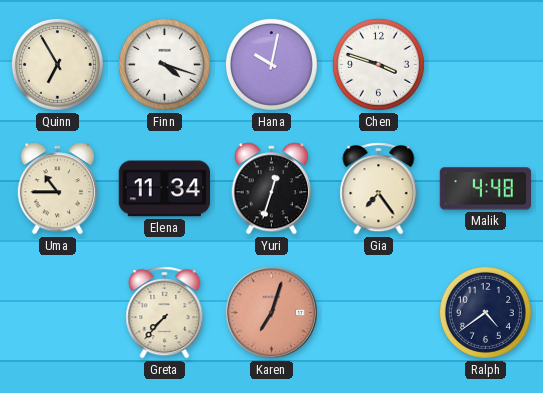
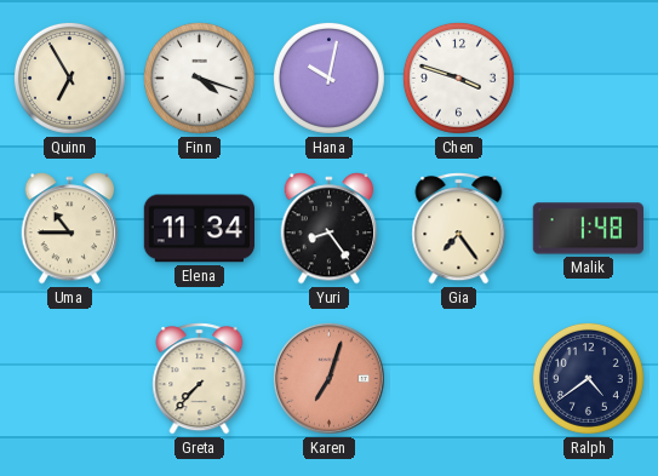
Yuri: 12:33 -> 8:24
Malik: 4:48 -> 1:48
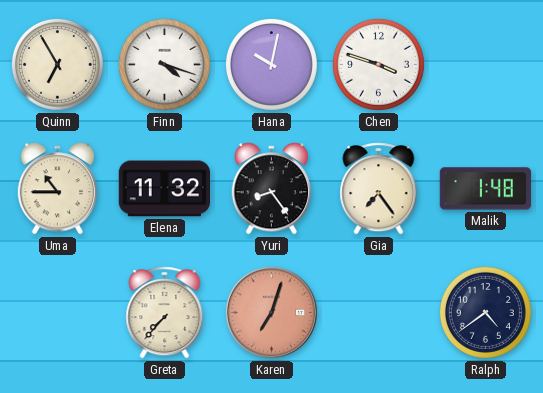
Elena: 11:34 -> 11:32
